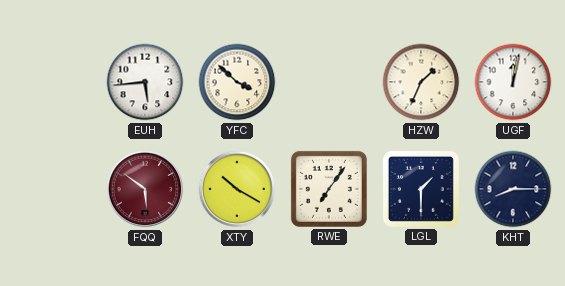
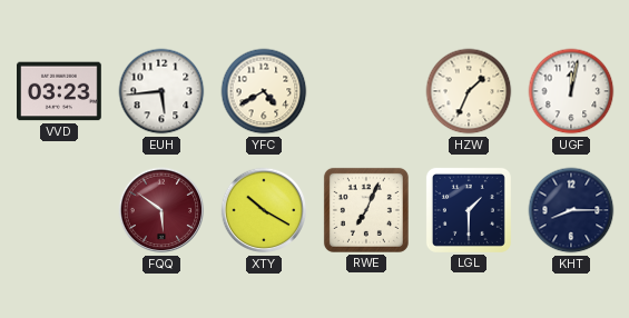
VVD: none -> 03:23
YFC: 3:52 -> 4:40
RWE: 7:06 -> 7:04
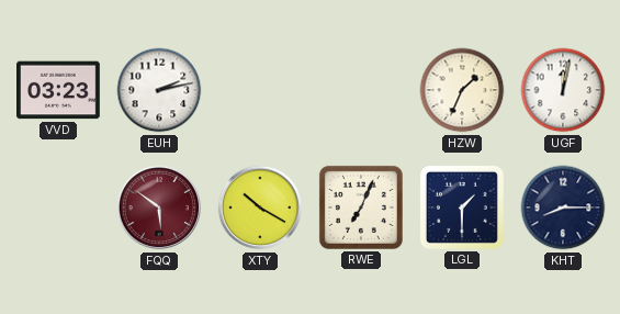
EUH: 5:44 -> 2:13
YFC: 4:40 -> none
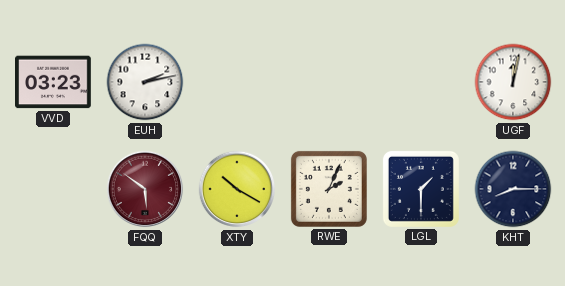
HZW: 1:34 -> none
RWE: 7:04 -> 2:04
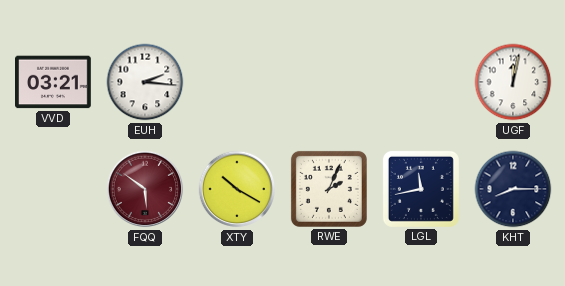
VVD: 03:23 -> 03:21
EUH: 2:13 -> 2:16
LGL: 1:30 -> 11:43
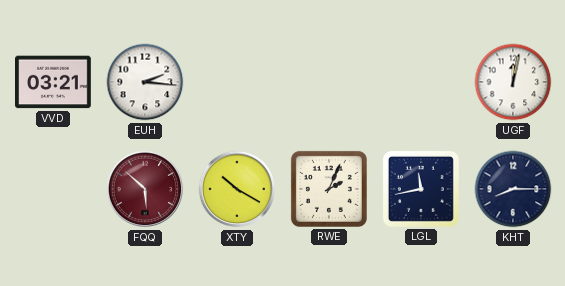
FQQ: 5:51 -> 5:52
